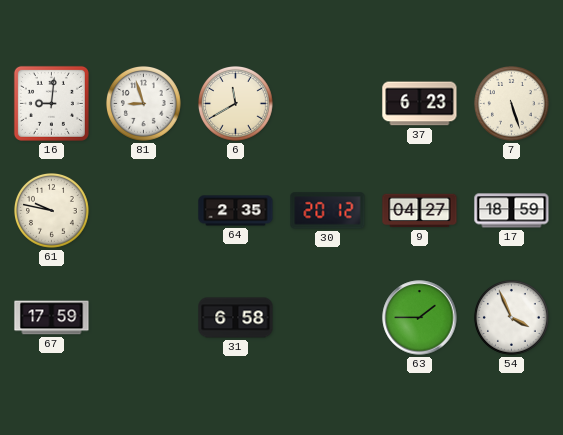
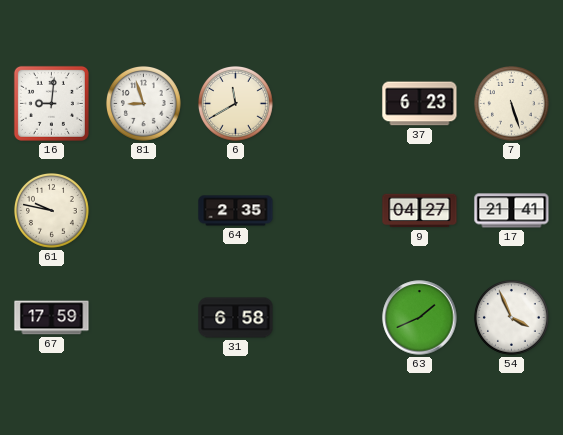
30: 20:12 -> none
17: 18:59 -> 21:41
63: 1:45 -> 1:41
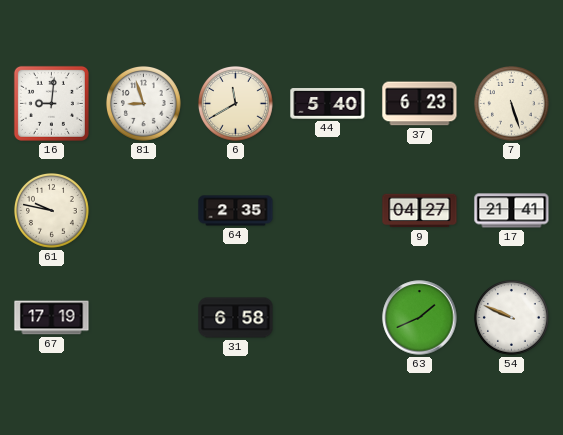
44: none -> 5:40
67: 17:59 -> 17:19
54: 3:56 -> 9:49
